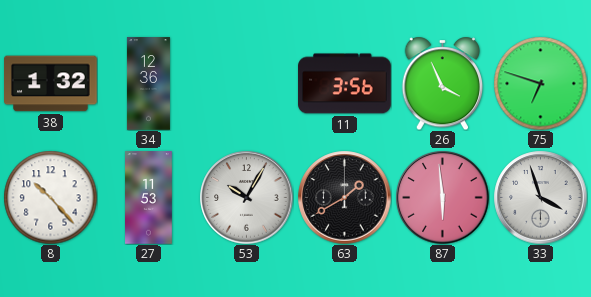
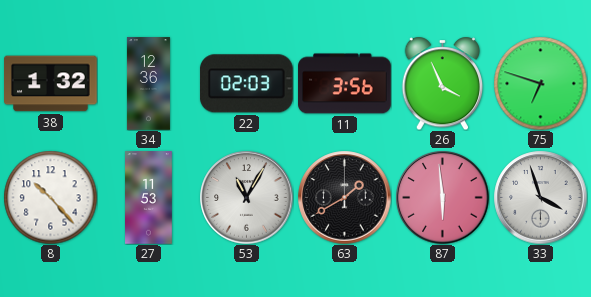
22: none -> 02:03
53: 10:05 -> 11:05
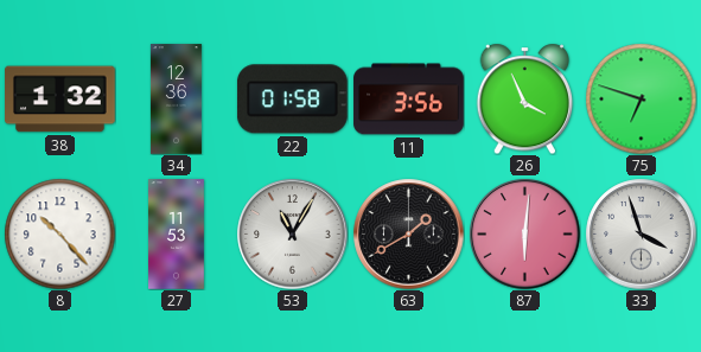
22: 02:03 -> 01:58
87: 5:59 -> 6:01
